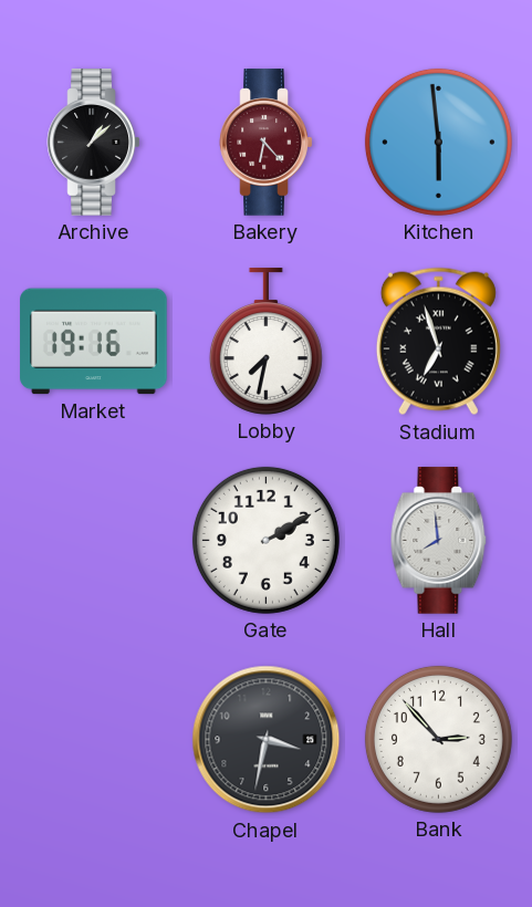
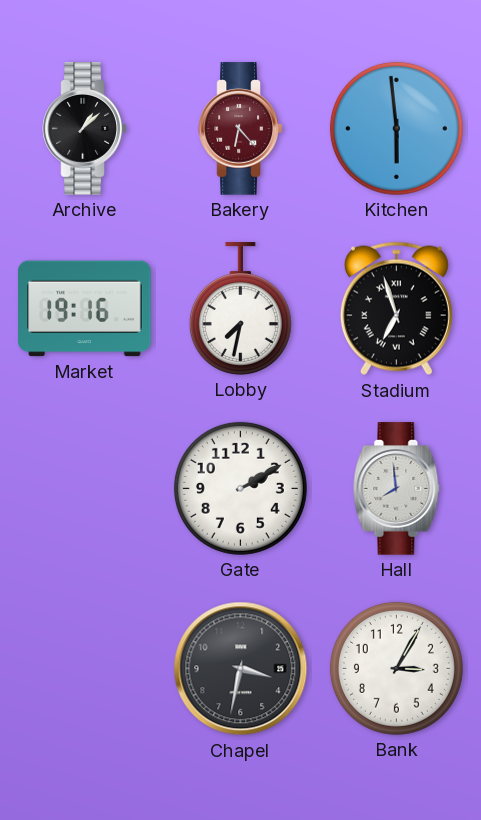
Bank: 2:53 -> 3:05
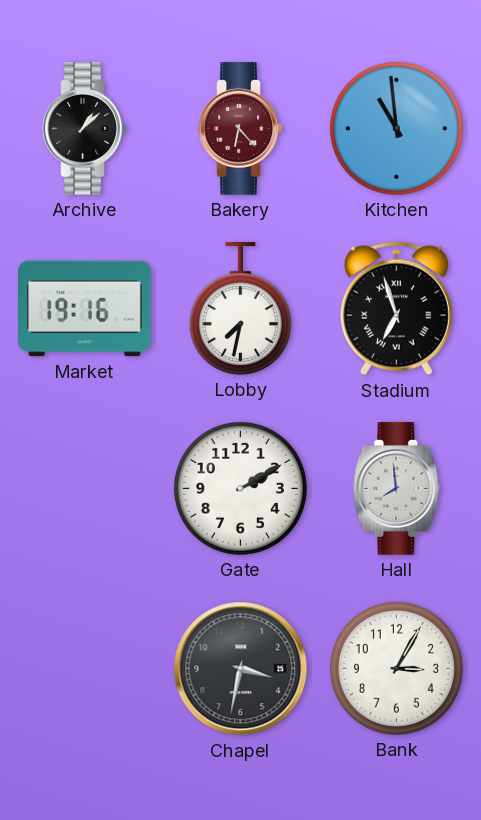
Kitchen: 5:59 -> 10:59
